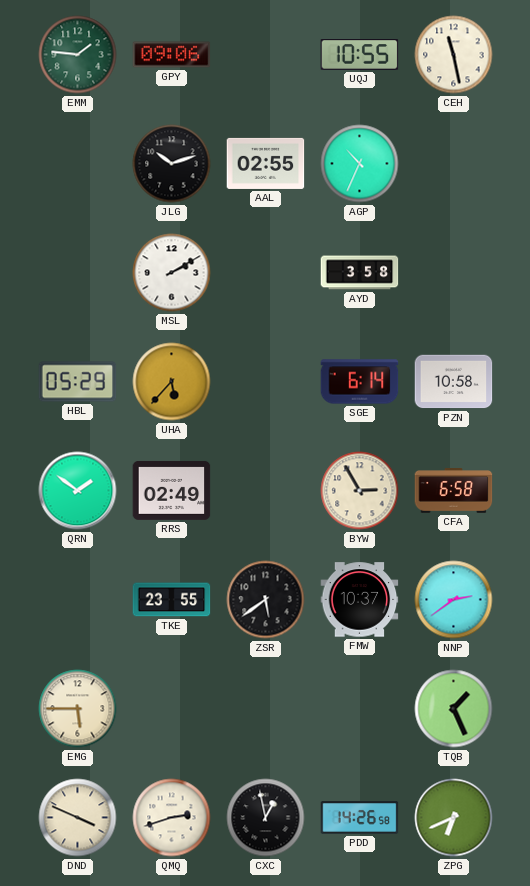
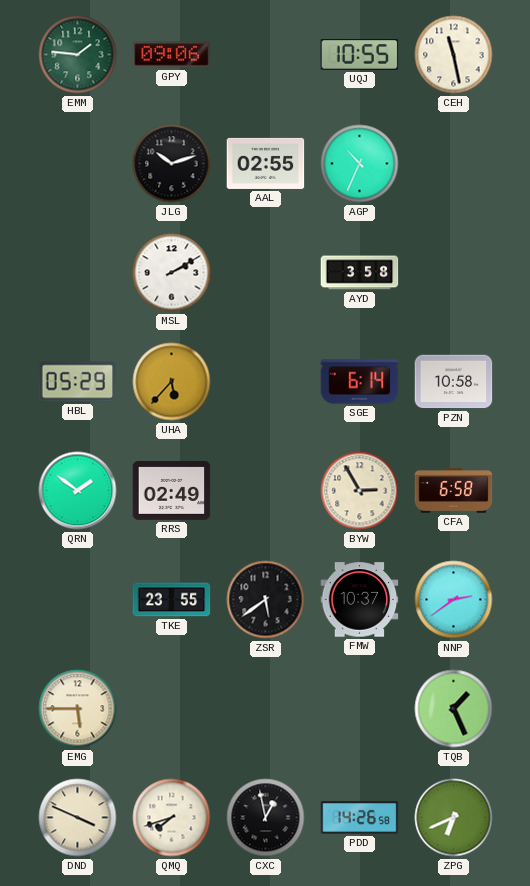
QMQ: 2:42 -> 7:42
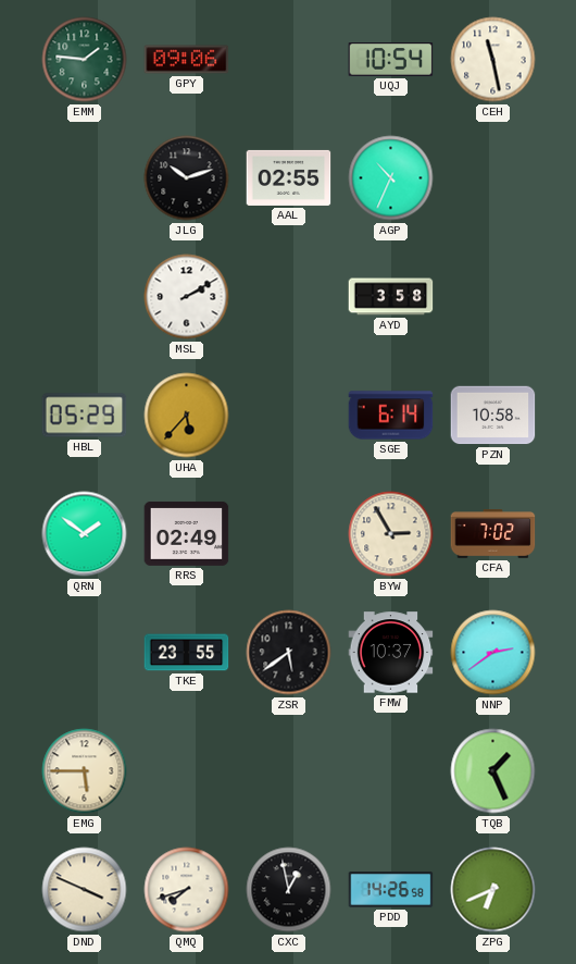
UQJ: 10:55 -> 10:54
CFA: 6:58 -> 7:02
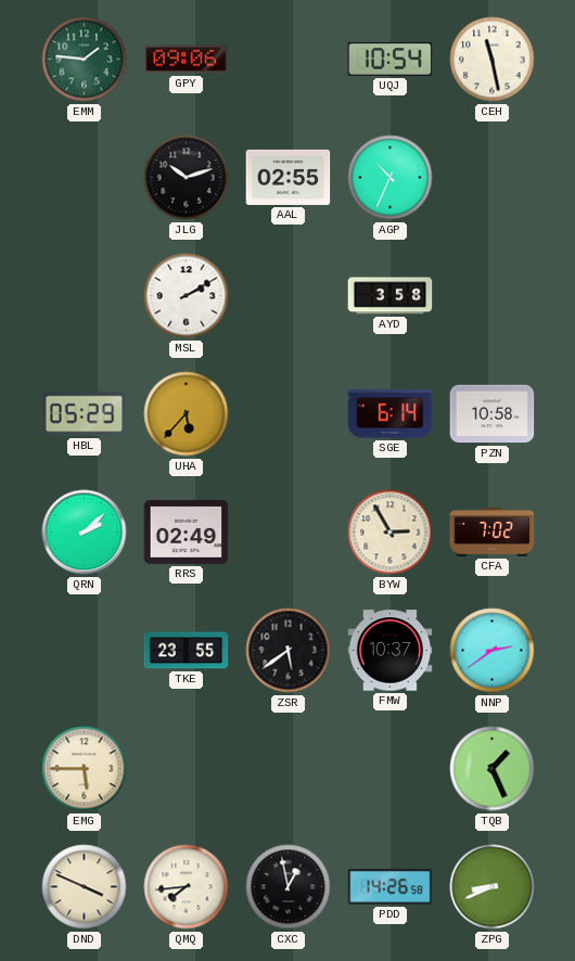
QRN: 1:51 -> 2:08
QMQ: 7:42 -> 7:44
ZPG: 6:41 -> 8:41
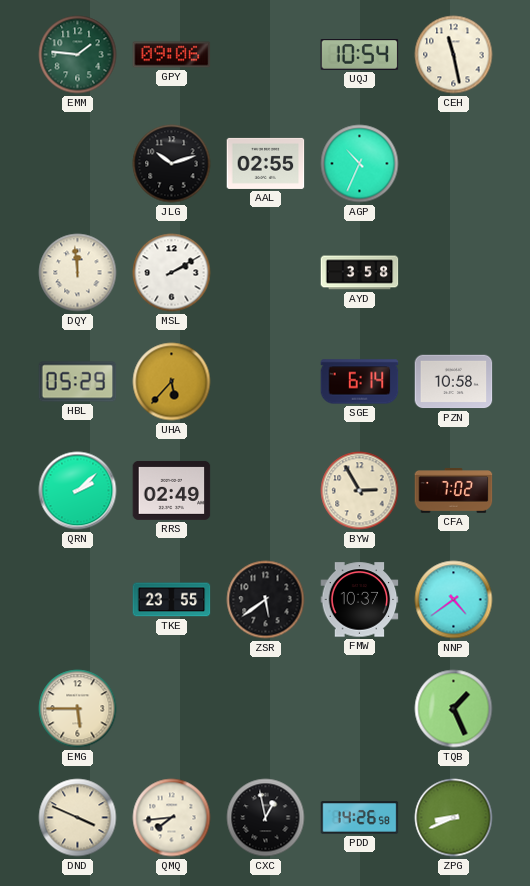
DQY: none -> 11:59
NNP: 2:39 -> 4:39
